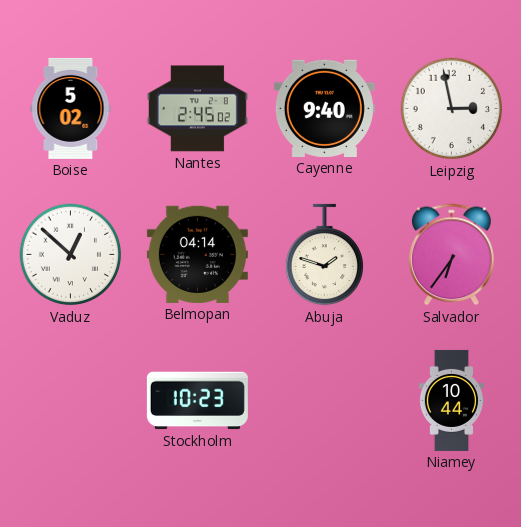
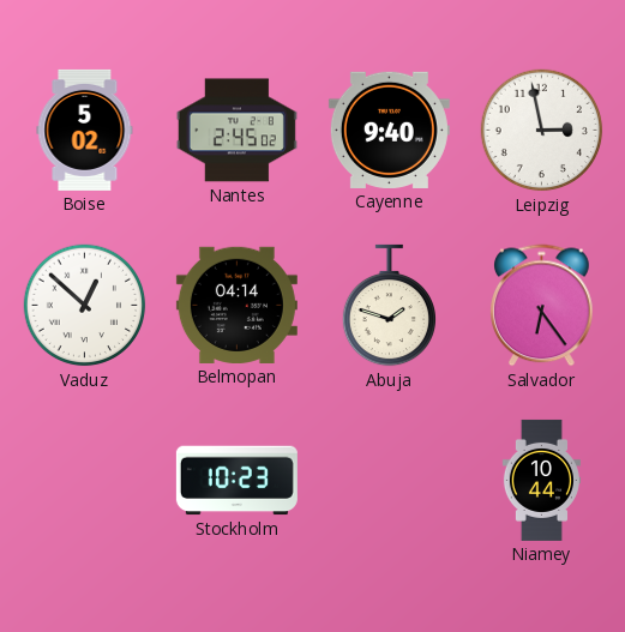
Salvador: 6:36 -> 6:24
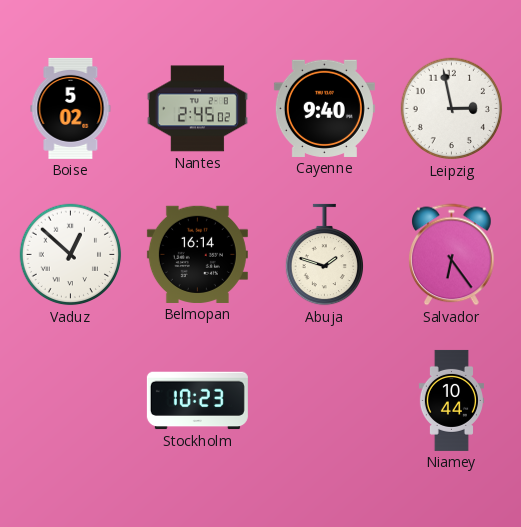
Belmopan: 04:14 -> 16:14
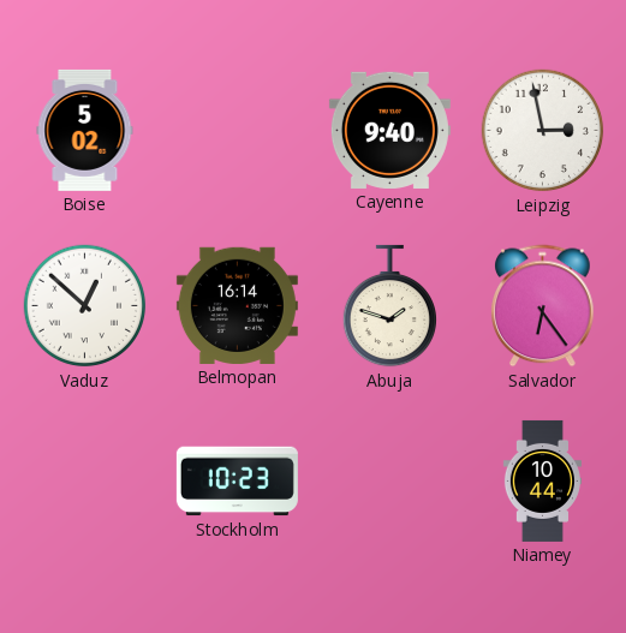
Nantes: 2:45 -> none
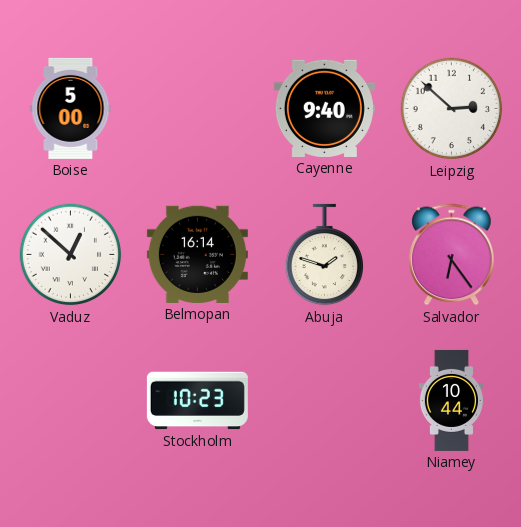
Boise: 5:02 -> 5:00
Leipzig: 2:58 -> 2:52
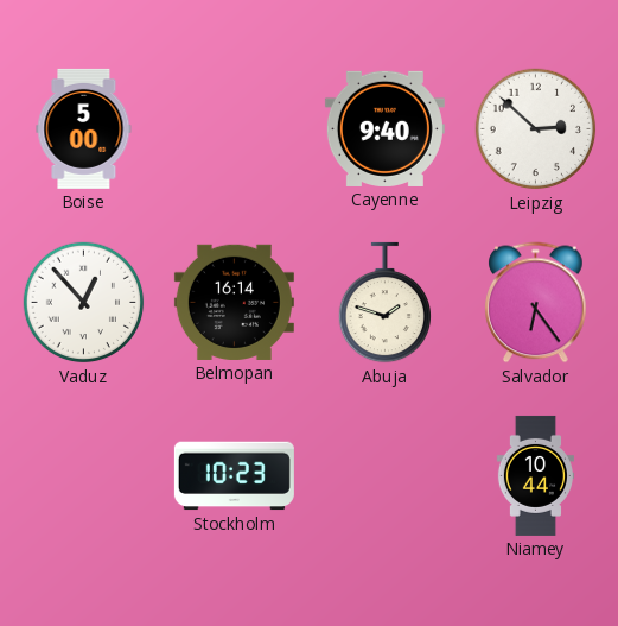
Vaduz: 12:52 -> 12:53
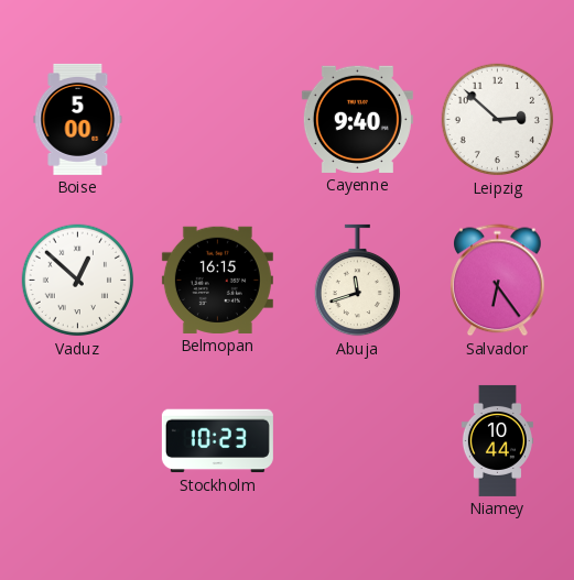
Vaduz: 12:53 -> 12:52
Belmopan: 16:14 -> 16:15
Abuja: 1:48 -> 11:42
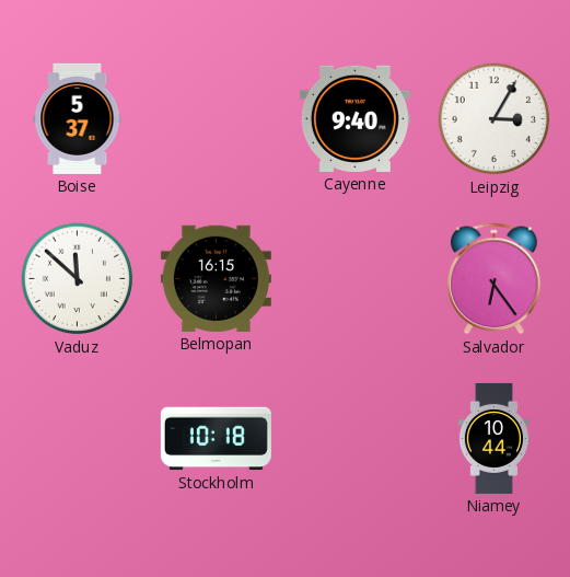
Boise: 5:00 -> 5:37
Leipzig: 2:52 -> 3:05
Vaduz: 12:52 -> 11:52
Abuja: 11:42 -> none
Stockholm: 10:23 -> 10:18
